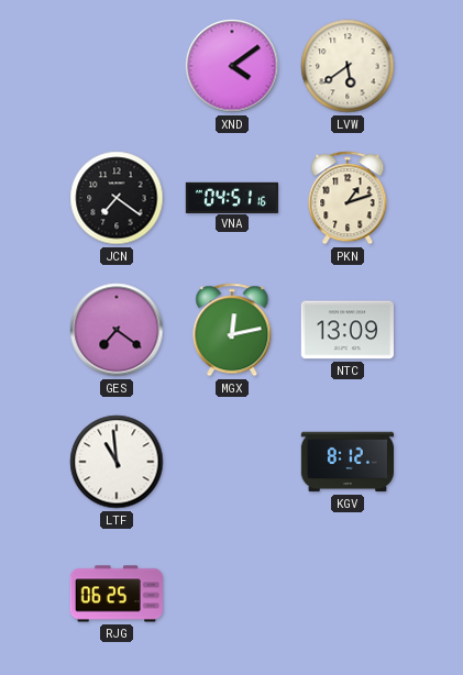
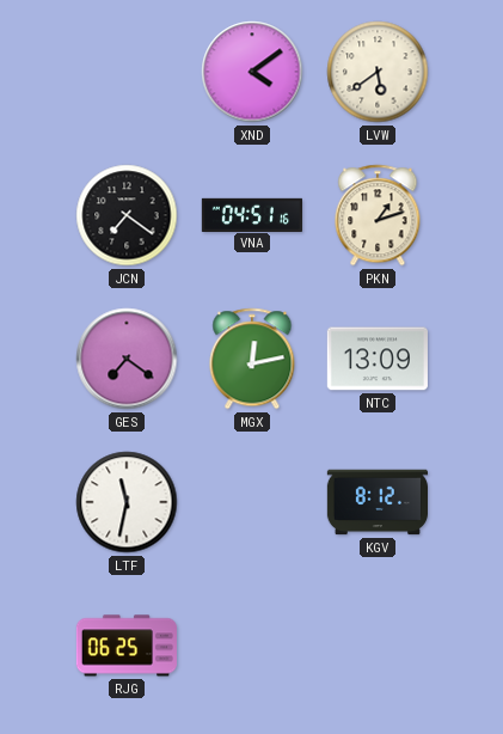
LTF: 10:59 -> 11:32
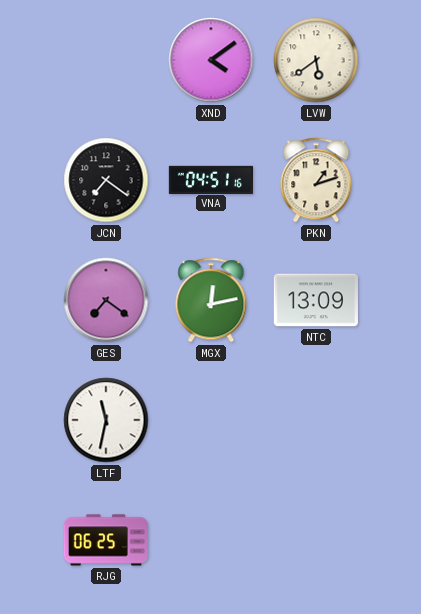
KGV: 8:12 -> none
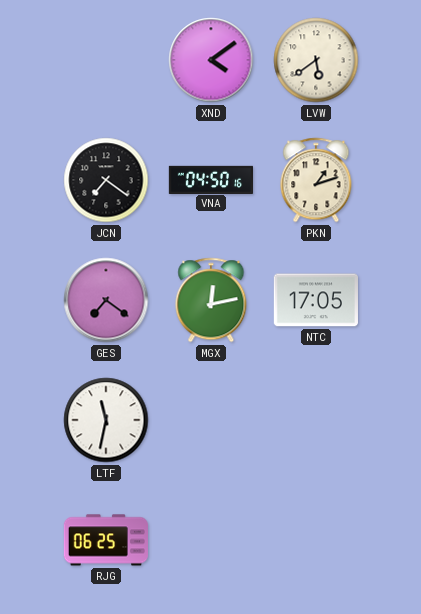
VNA: 04:51 -> 04:50
NTC: 13:09 -> 17:05
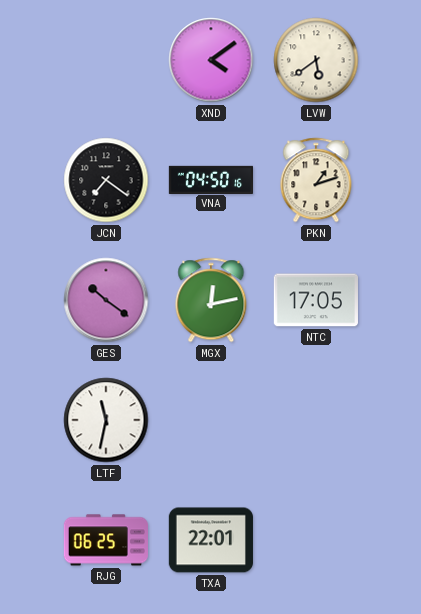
GES: 7:21 -> 10:21
TXA: none -> 22:01
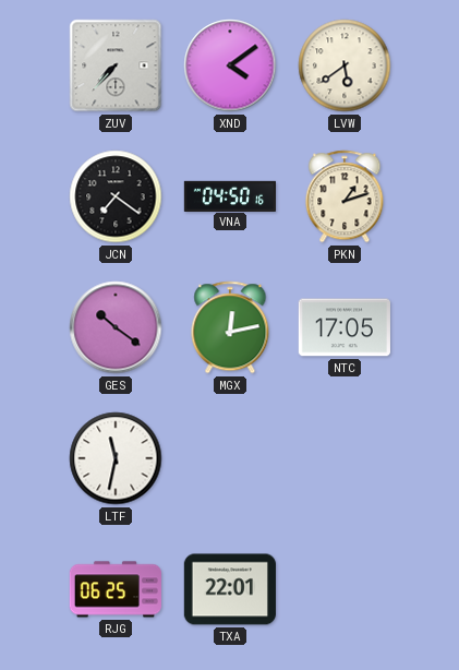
ZUV: none -> 7:37
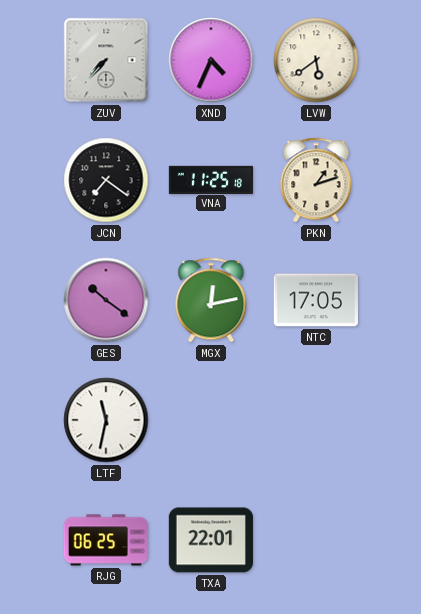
XND: 4:09 -> 4:34
VNA: 04:50 -> 11:25
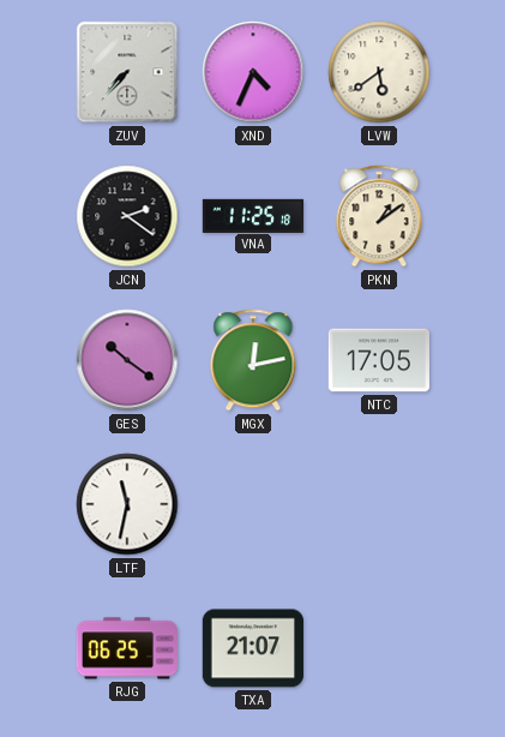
JCN: 7:21 -> 2:21
PKN: 1:12 -> 1:09
TXA: 22:01 -> 21:07
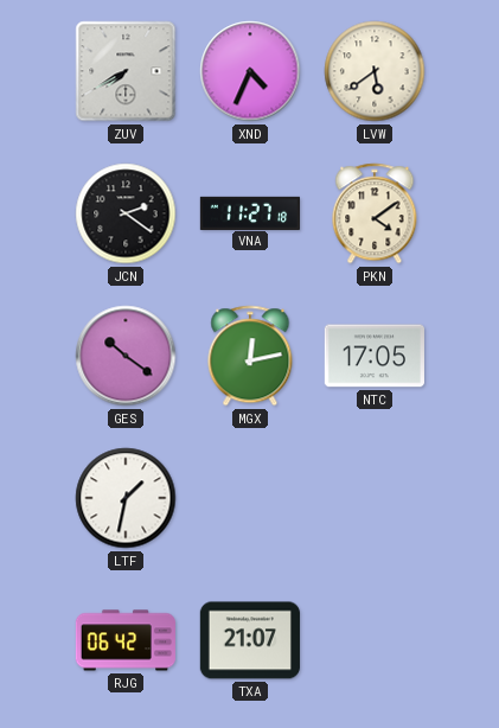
ZUV: 7:37 -> 7:40
VNA: 11:25 -> 11:27
PKN: 1:09 -> 4:09
LTF: 11:32 -> 1:32
RJG: 06:25 -> 06:42
